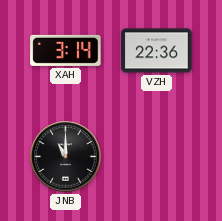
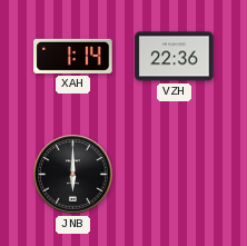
XAH: 3:14 -> 1:14
JNB: 11:00 -> 6:00
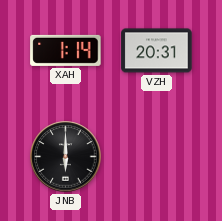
VZH: 22:36 -> 20:31
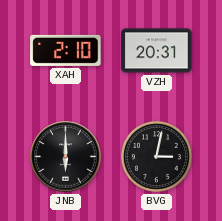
XAH: 1:14 -> 2:10
BVG: none -> 3:02
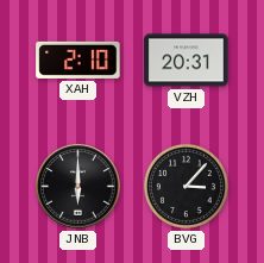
BVG: 3:02 -> 3:07
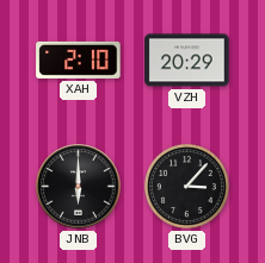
VZH: 20:31 -> 20:29
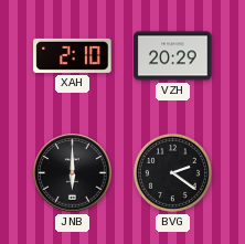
BVG: 3:07 -> 2:21
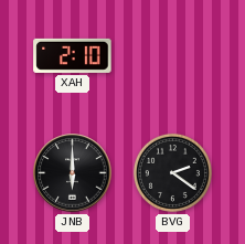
VZH: 20:29 -> none
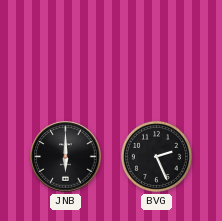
XAH: 2:10 -> none
BVG: 2:21 -> 2:26
